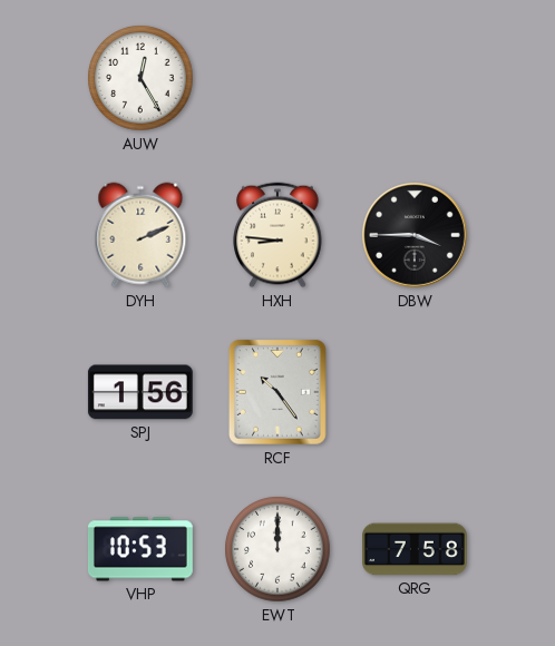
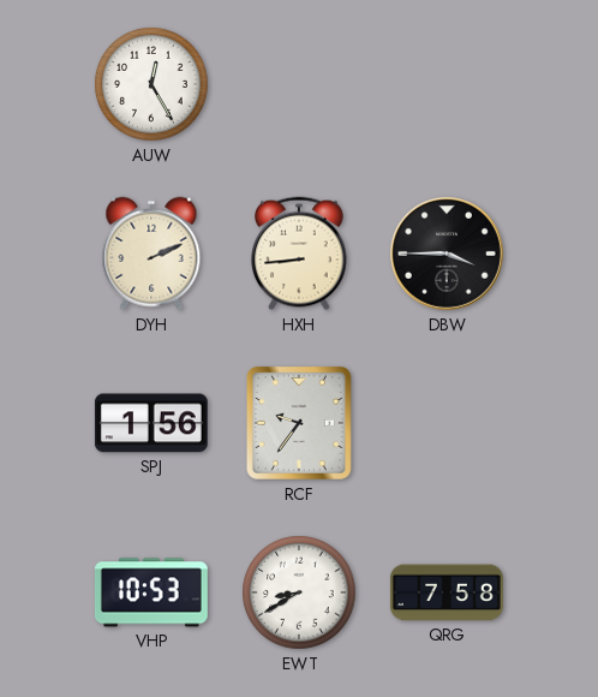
HXH: 8:46 -> 8:44
RCF: 10:24 -> 9:36
EWT: 12:00 -> 8:40
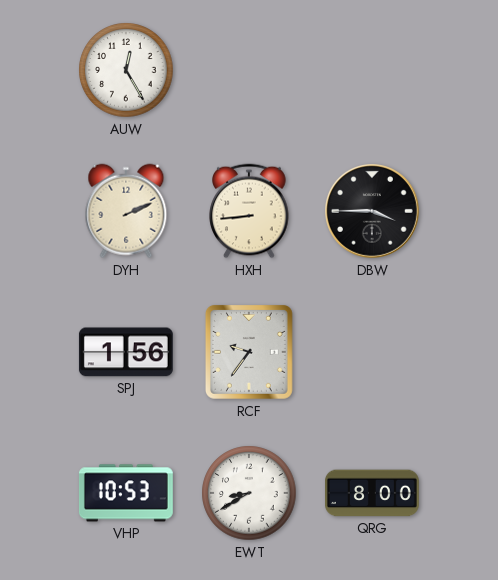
QRG: 7:58 -> 8:00
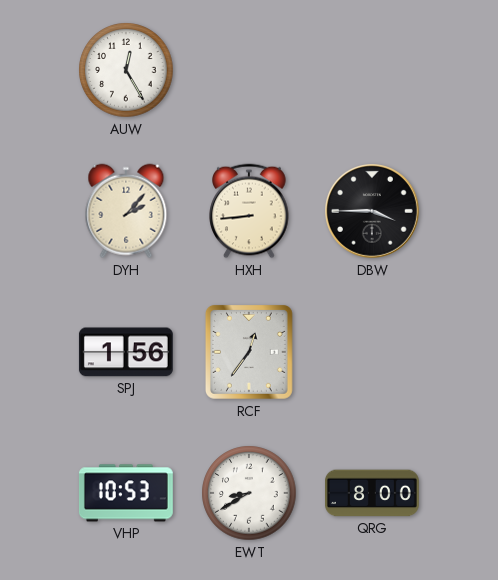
DYH: 2:11 -> 2:07
RCF: 9:36 -> 12:36
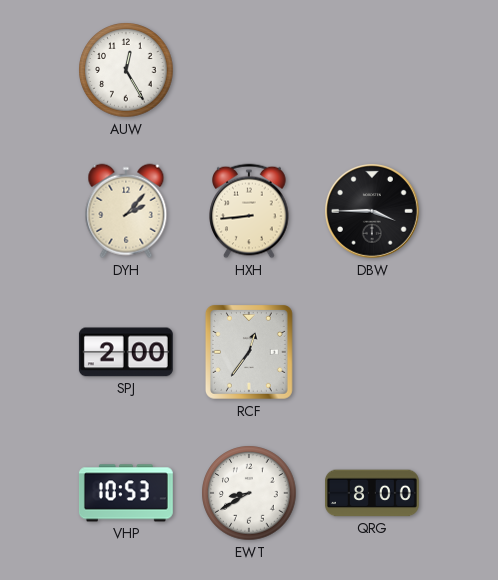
SPJ: 1:56 -> 2:00
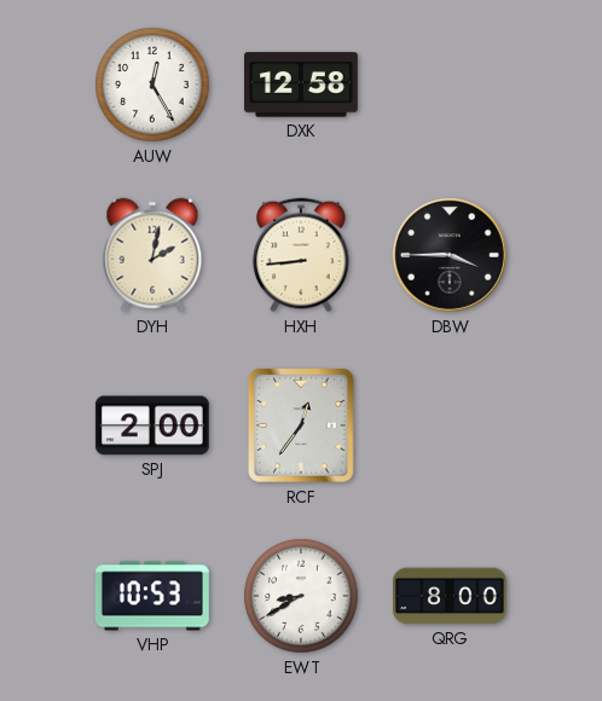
DXK: none -> 12:58
DYH: 2:07 -> 2:02
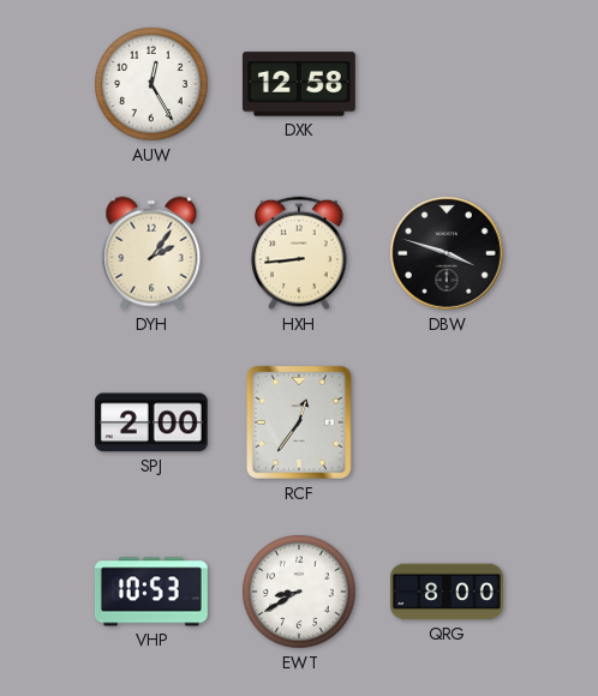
DYH: 2:02 -> 2:06
DBW: 3:45 -> 3:48
